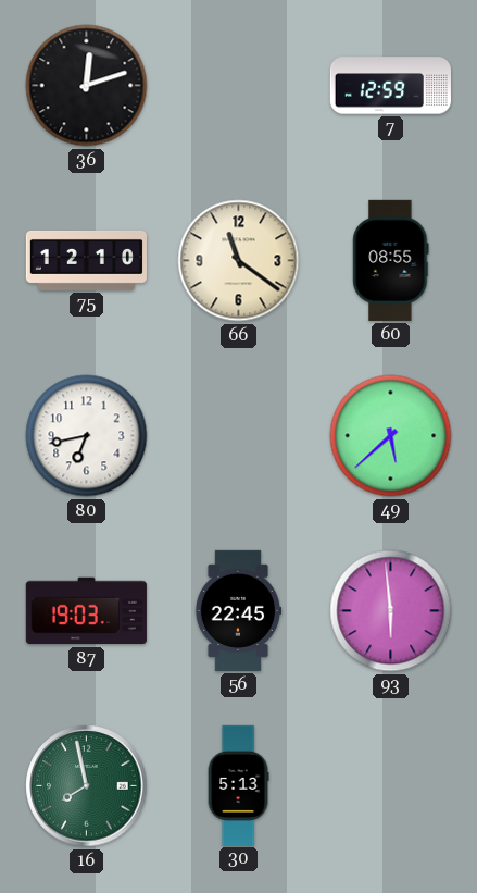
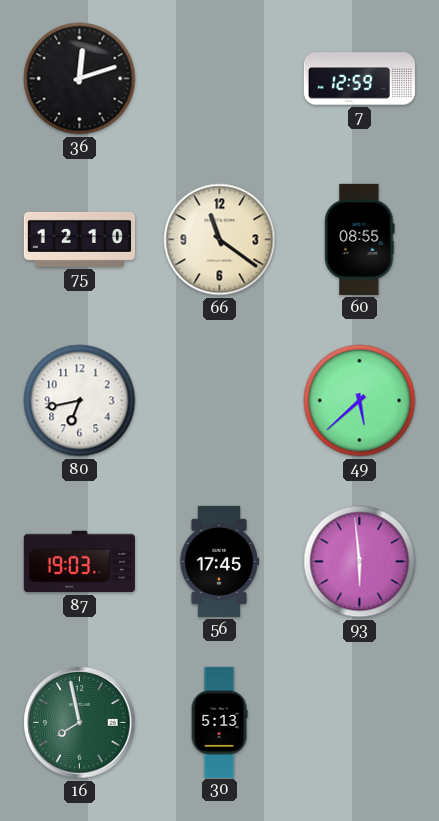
56: 22:45 -> 17:45
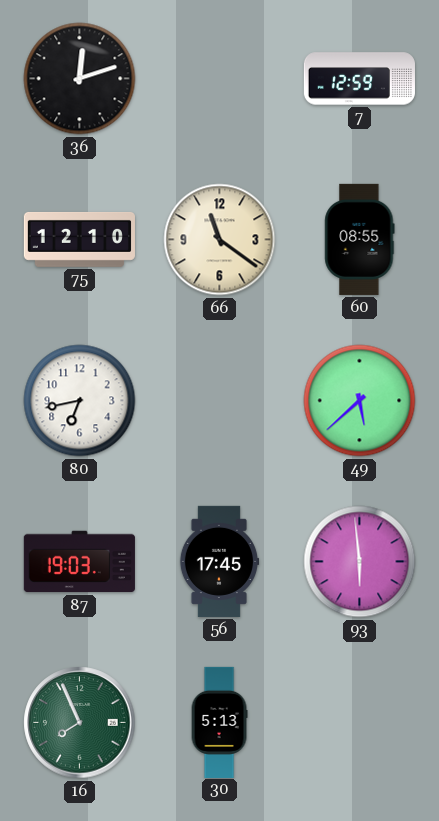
16: 7:58 -> 7:56
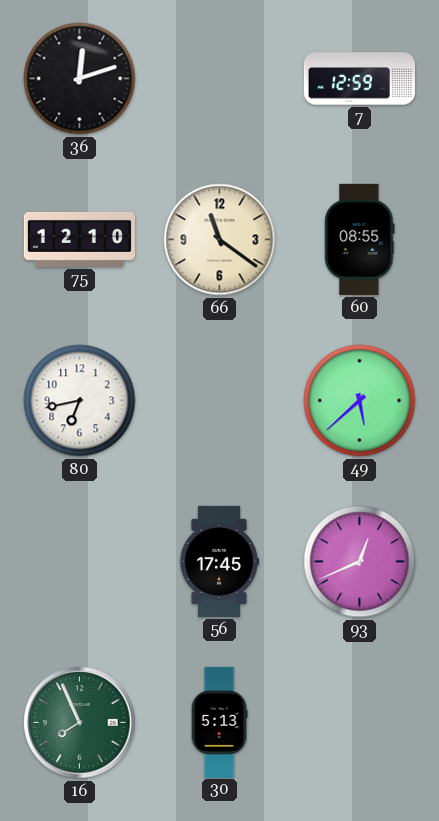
87: 19:03 -> none
93: 5:59 -> 12:41
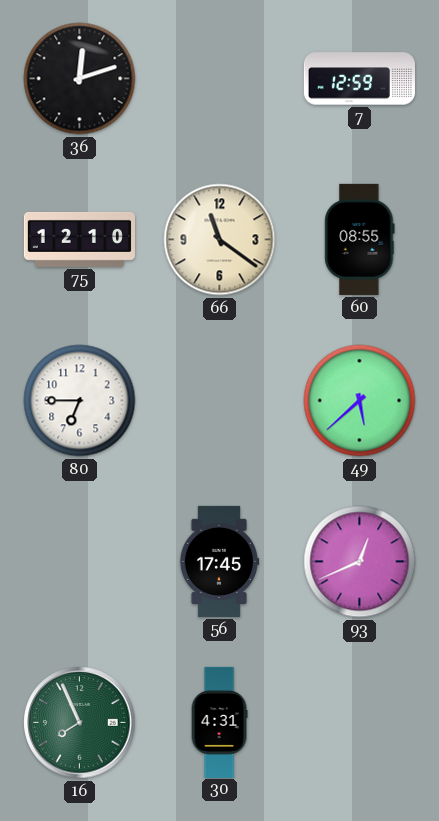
80: 6:43 -> 6:45
30: 5:13 -> 4:31
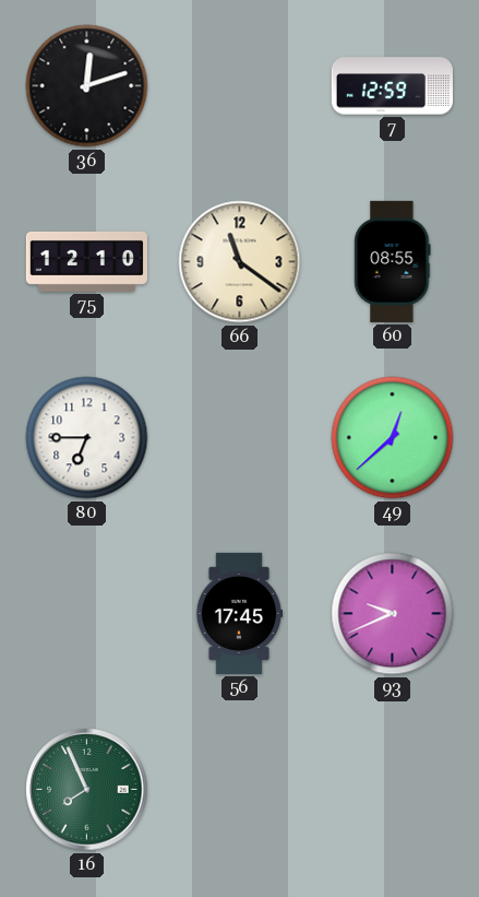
49: 5:38 -> 12:38
93: 12:41 -> 9:41
30: 4:31 -> none
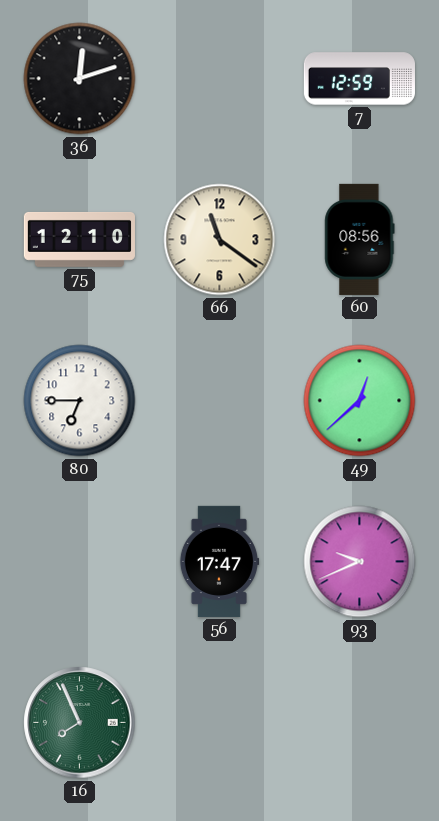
60: 08:55 -> 08:56
56: 17:45 -> 17:47
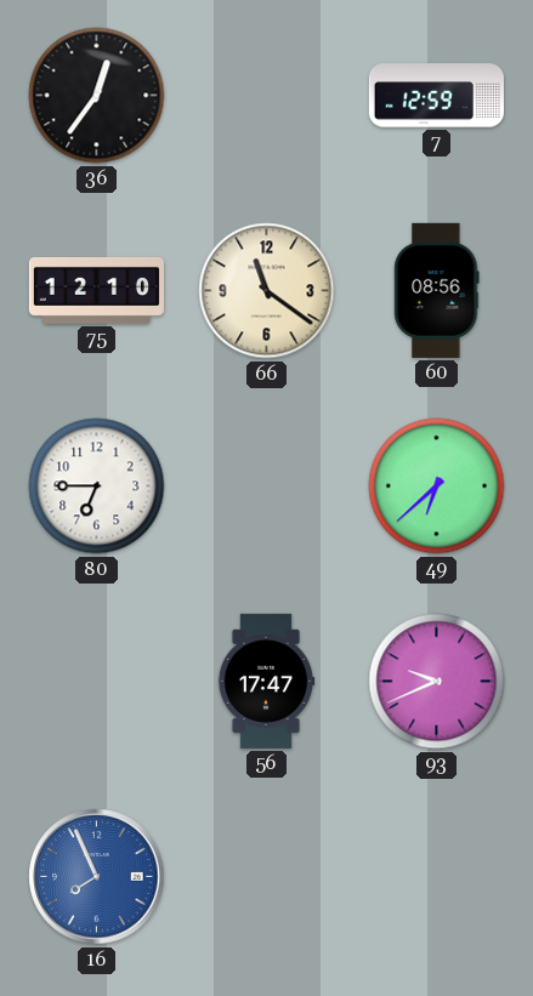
36: 12:12 -> 12:36
49: 12:38 -> 6:38
16 dial: green -> blue
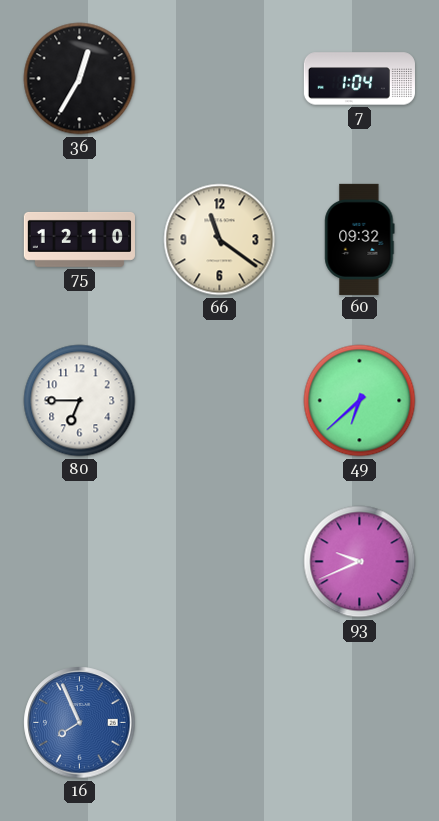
36: 12:36 -> 12:35
7: 12:59 -> 1:04
60: 08:56 -> 09:32
56: 17:47 -> none
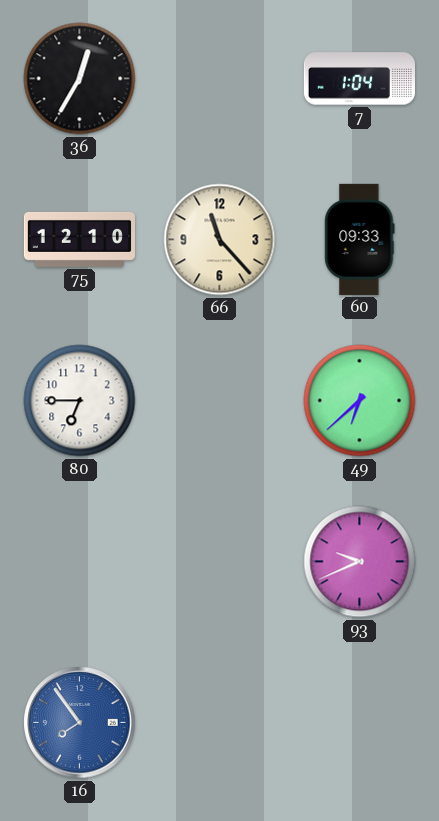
66: 11:21 -> 11:23
60: 09:32 -> 09:33
16: 7:56 -> 7:54
